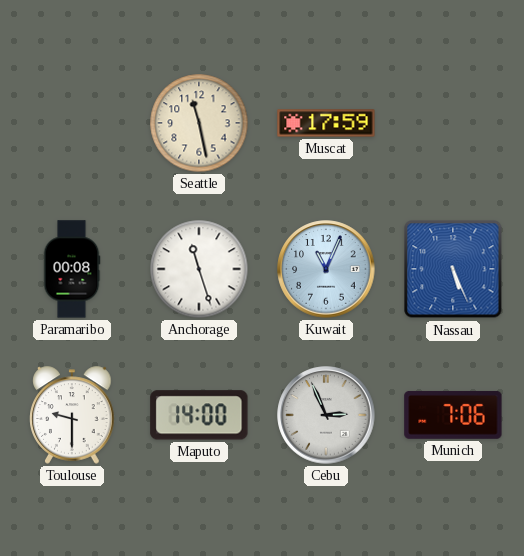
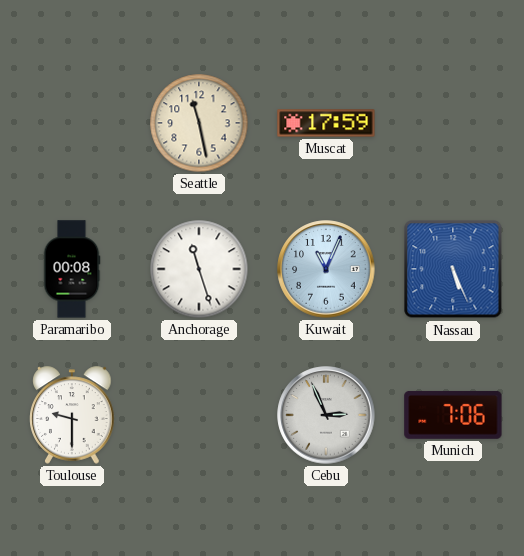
Maputo: 14:00 -> none
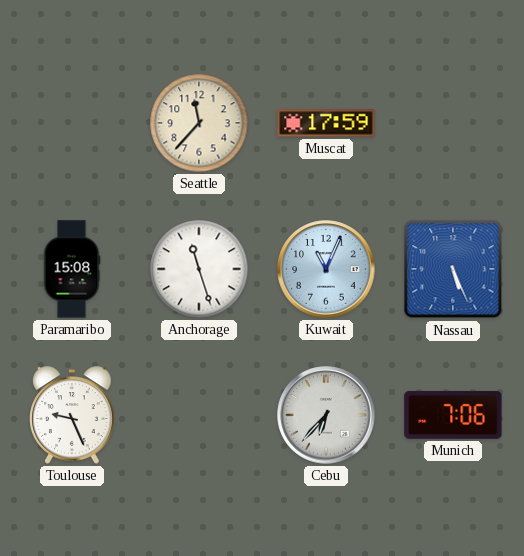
Seattle: 11:28 -> 11:37
Paramaribo: 00:08 -> 15:08
Toulouse: 9:30 -> 9:26
Cebu: 2:56 -> 6:37
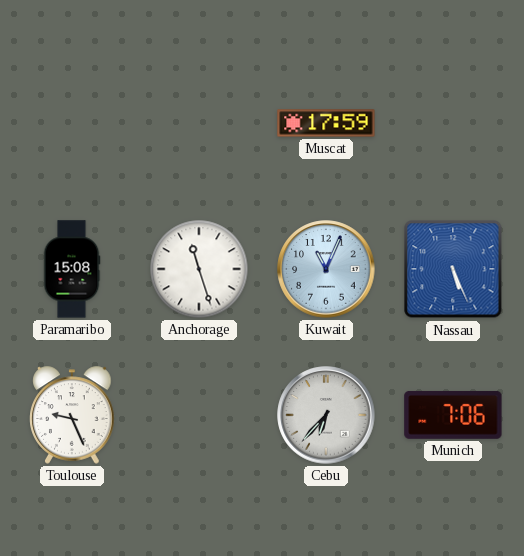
Seattle: 11:37 -> none
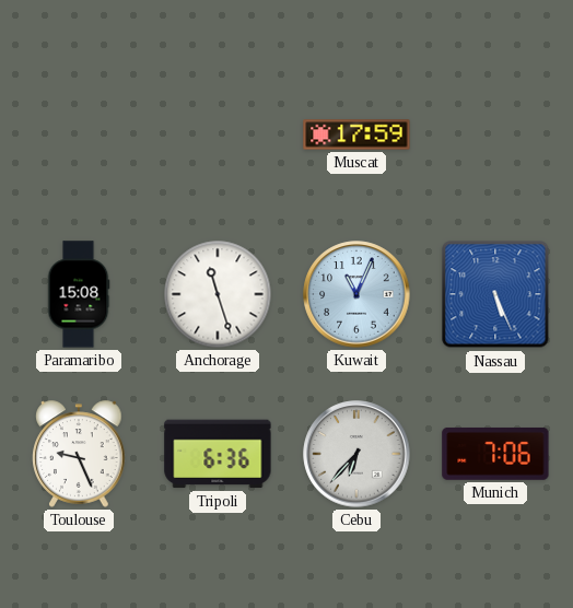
Tripoli: none -> 6:36
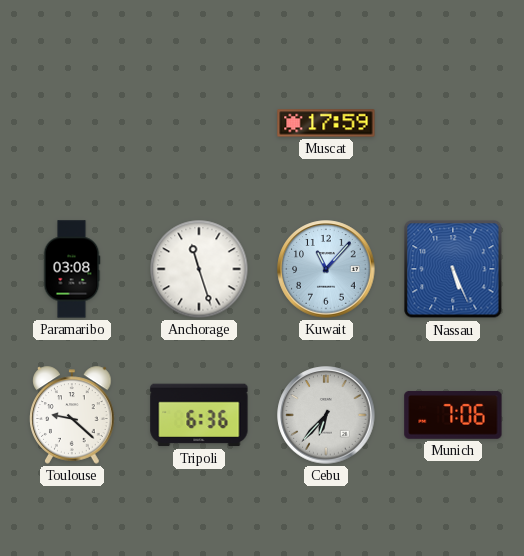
Paramaribo: 15:08 -> 03:08
Kuwait: 11:04 -> 11:07
Toulouse: 9:26 -> 9:22
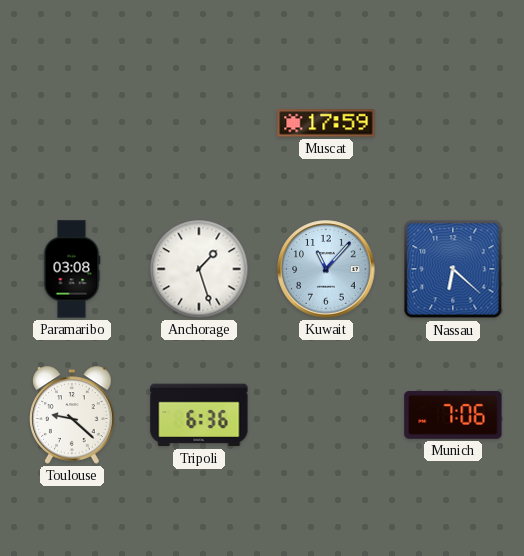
Anchorage: 11:27 -> 1:27
Nassau: 5:26 -> 6:22
Cebu: 6:37 -> none
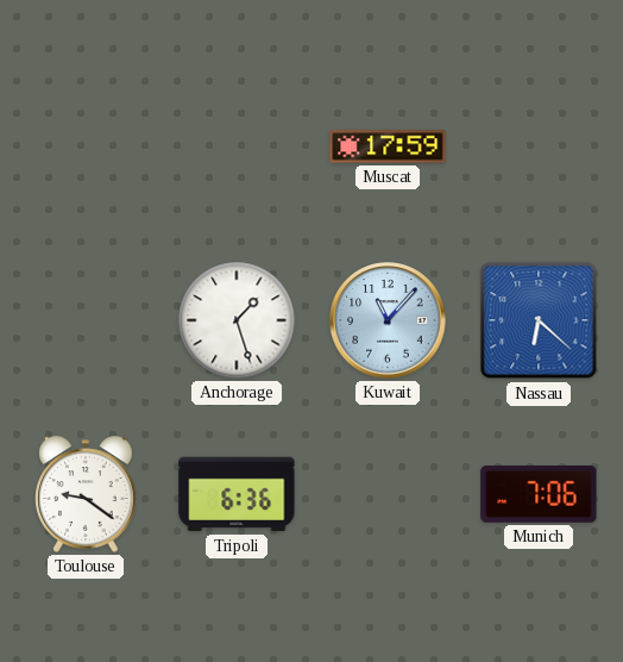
Paramaribo: 03:08 -> none
Toulouse: 9:22 -> 9:21
